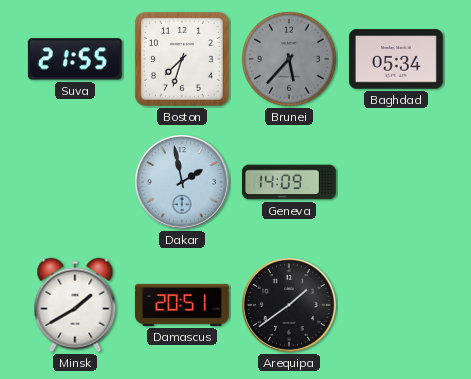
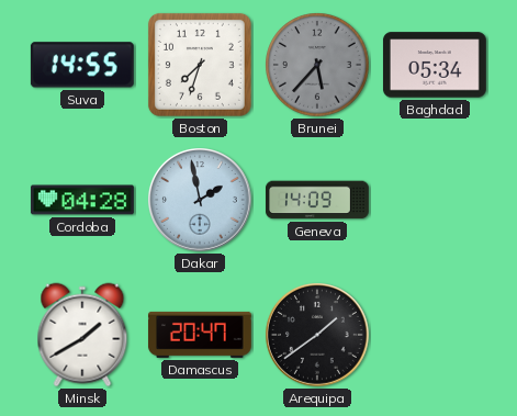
Suva: 21:55 -> 14:55
Cordoba: none -> 04:28
Damascus: 20:51 -> 20:47
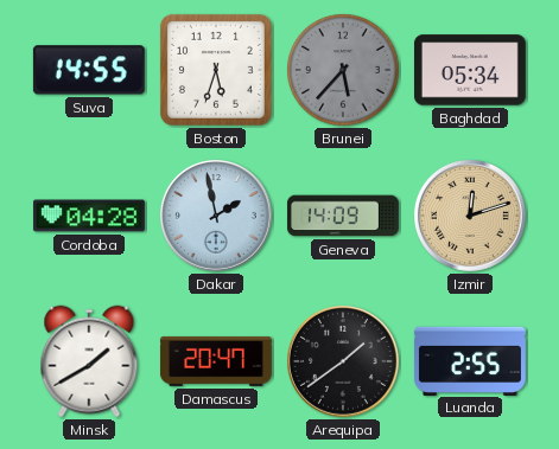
Boston: 7:33 -> 5:33
Izmir: none -> 12:12
Luanda: none -> 2:55
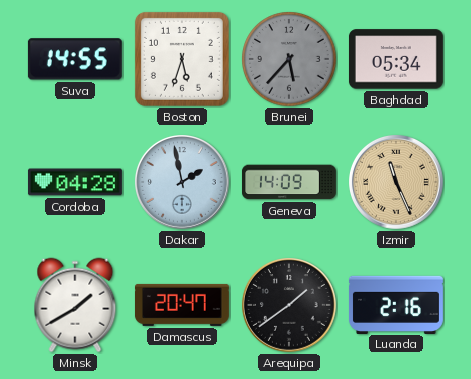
Izmir: 12:12 -> 11:26
Luanda: 2:55 -> 2:16
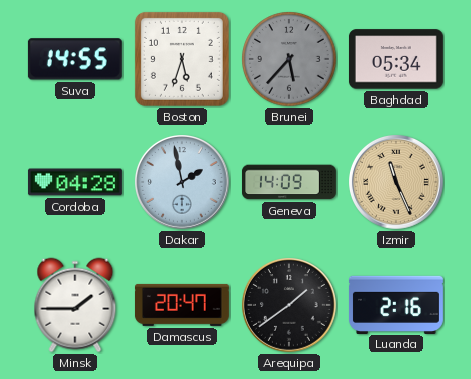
Minsk: 1:40 -> 1:45
